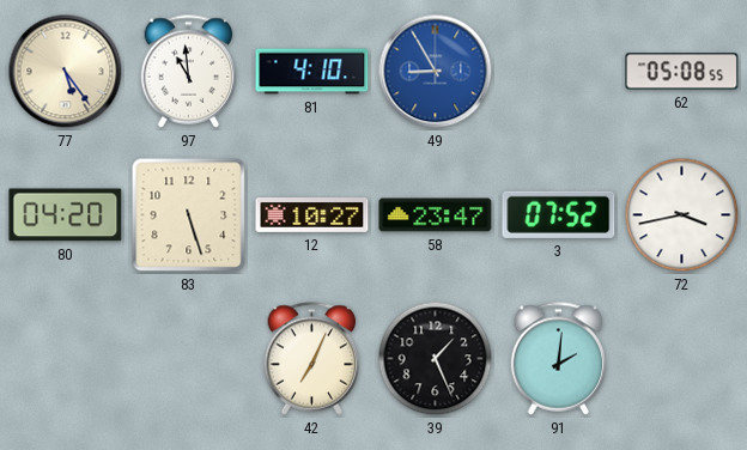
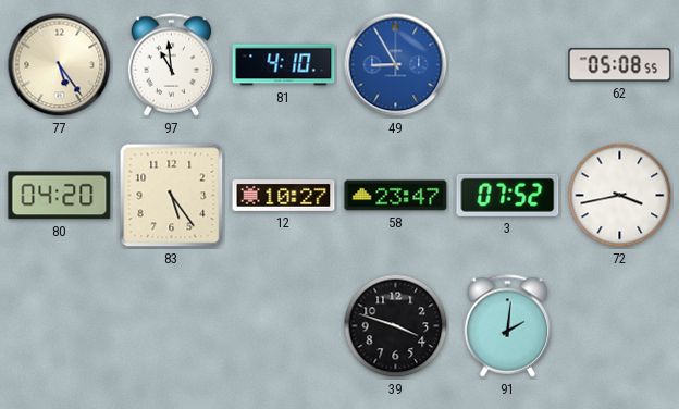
83: 5:27 -> 5:24
42: 7:04 -> none
39: 1:26 -> 3:48
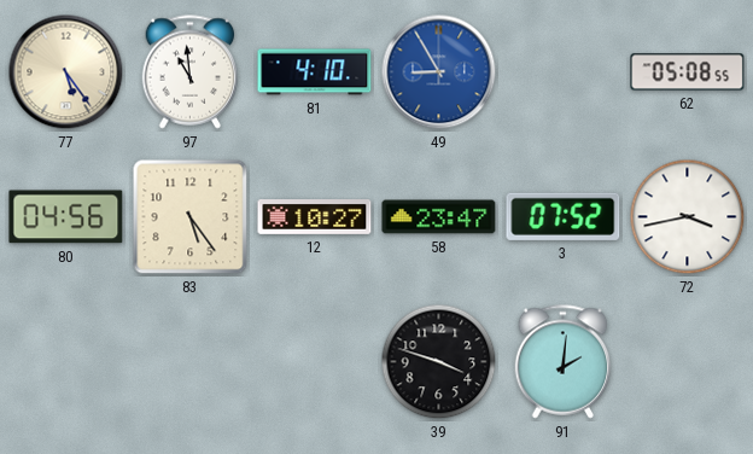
80: 04:20 -> 04:56
